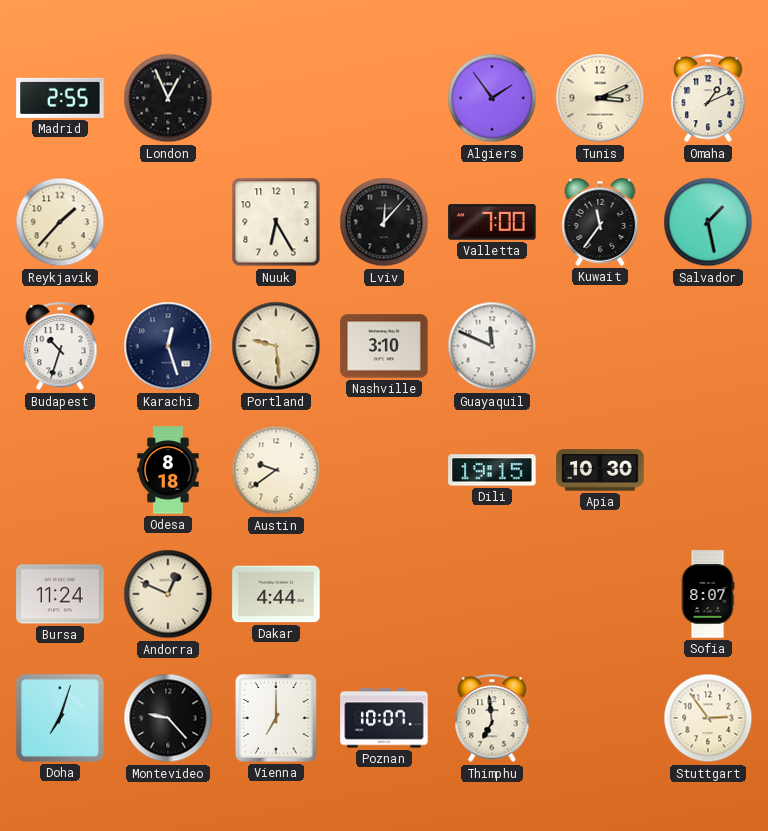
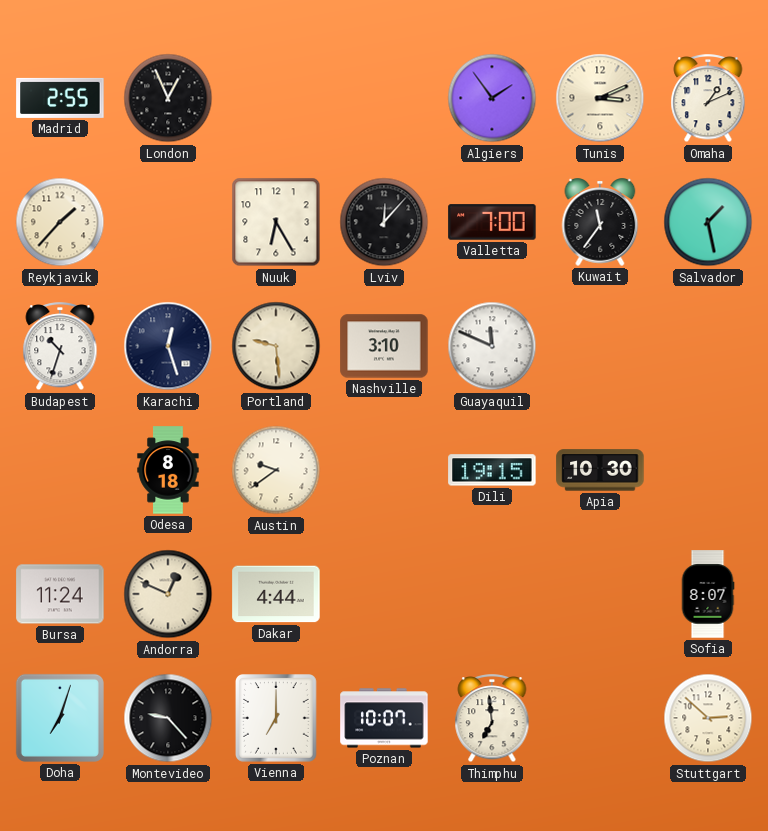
Stuttgart: 2:54 -> 2:52
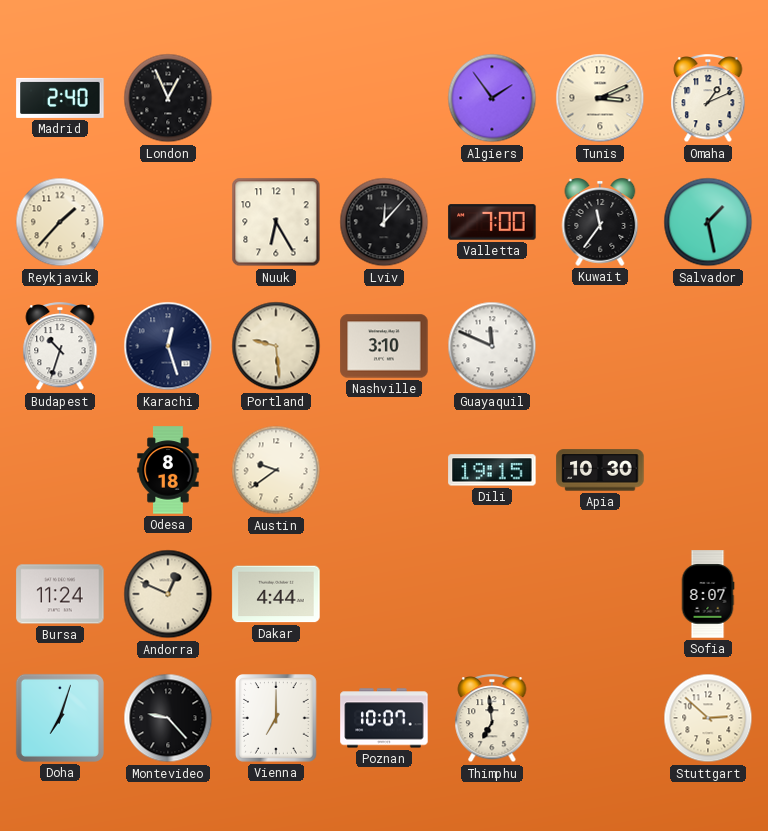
Madrid: 2:55 -> 2:40
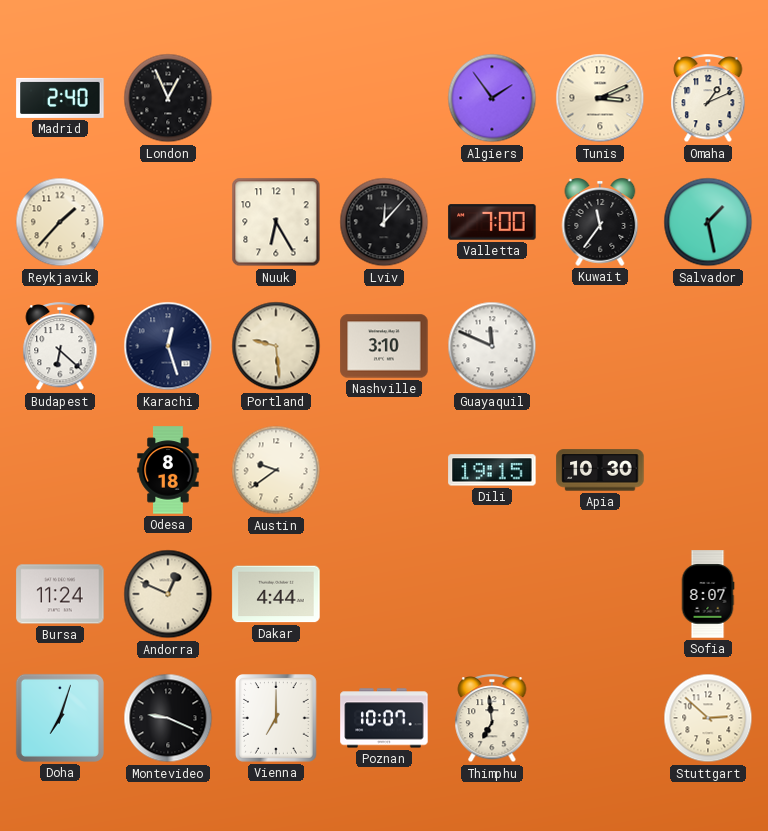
Budapest: 10:33 -> 6:22
Montevideo: 9:23 -> 9:19
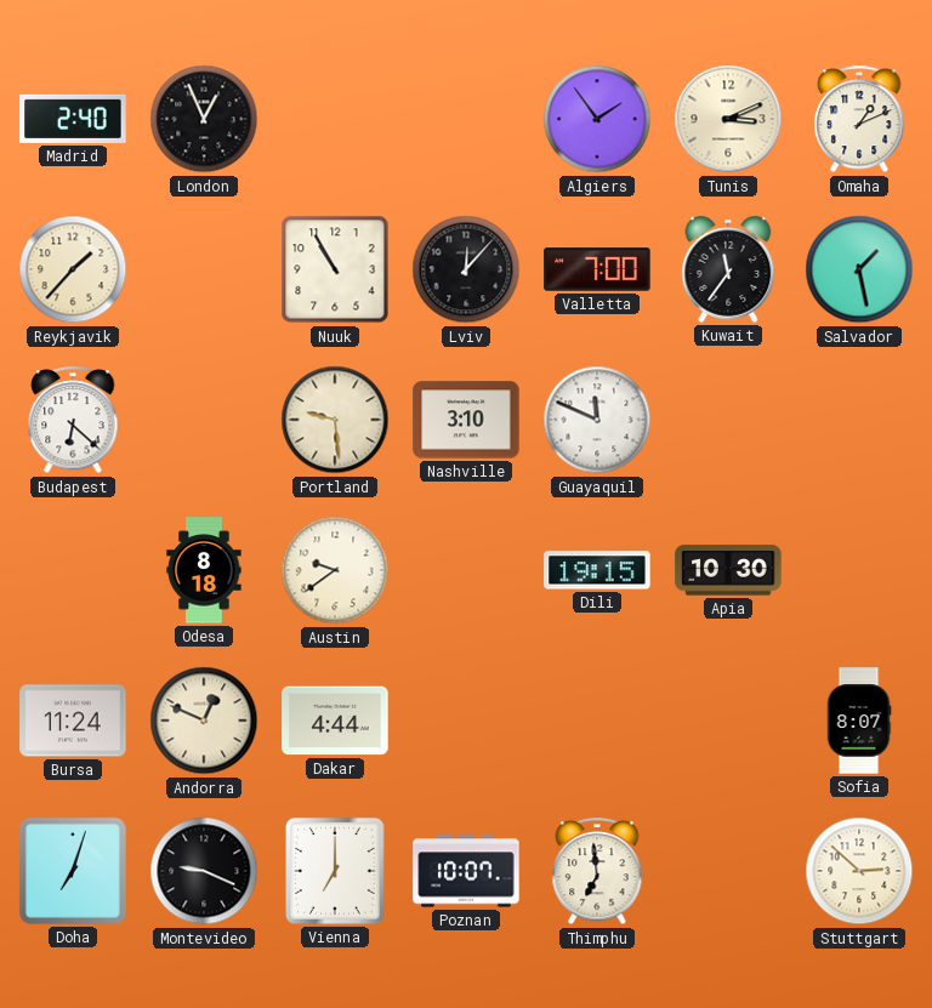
Nuuk: 6:25 -> 10:55
Karachi: 12:27 -> none
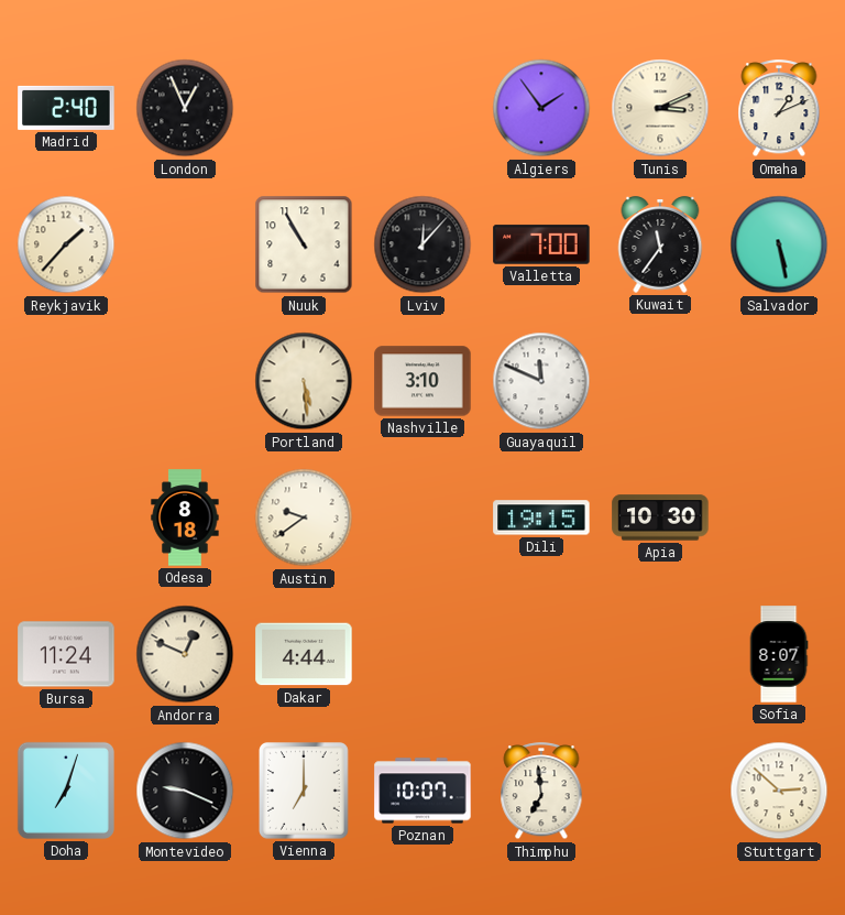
Salvador: 1:28 -> 5:28
Budapest: 6:22 -> none
Portland: 9:29 -> 5:29
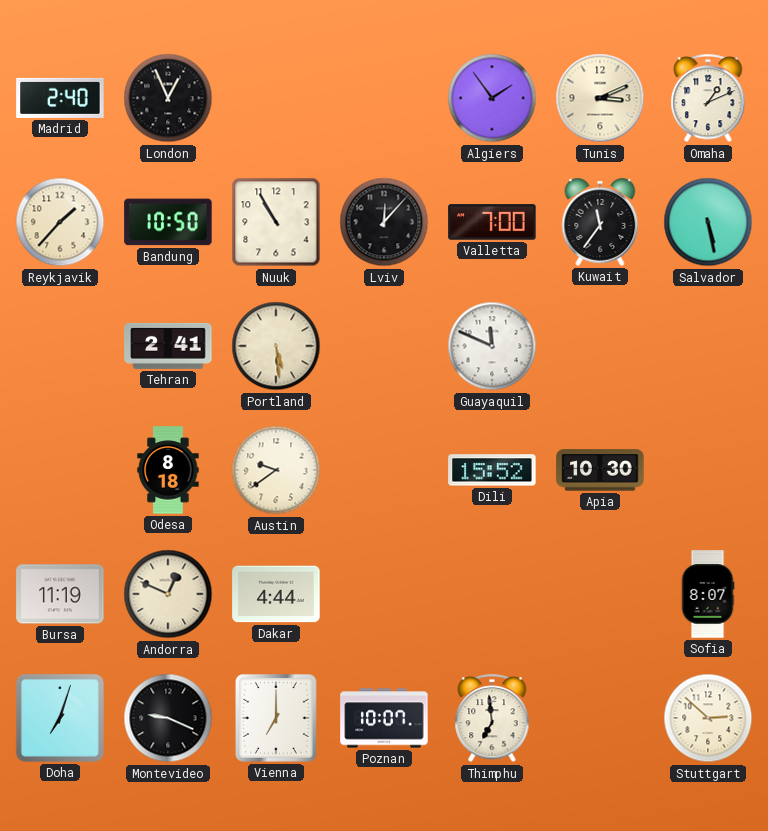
Bandung: none -> 10:50
Tehran: none -> 2:41
Nashville: 3:10 -> none
Dili: 19:15 -> 15:52
Bursa: 11:24 -> 11:19
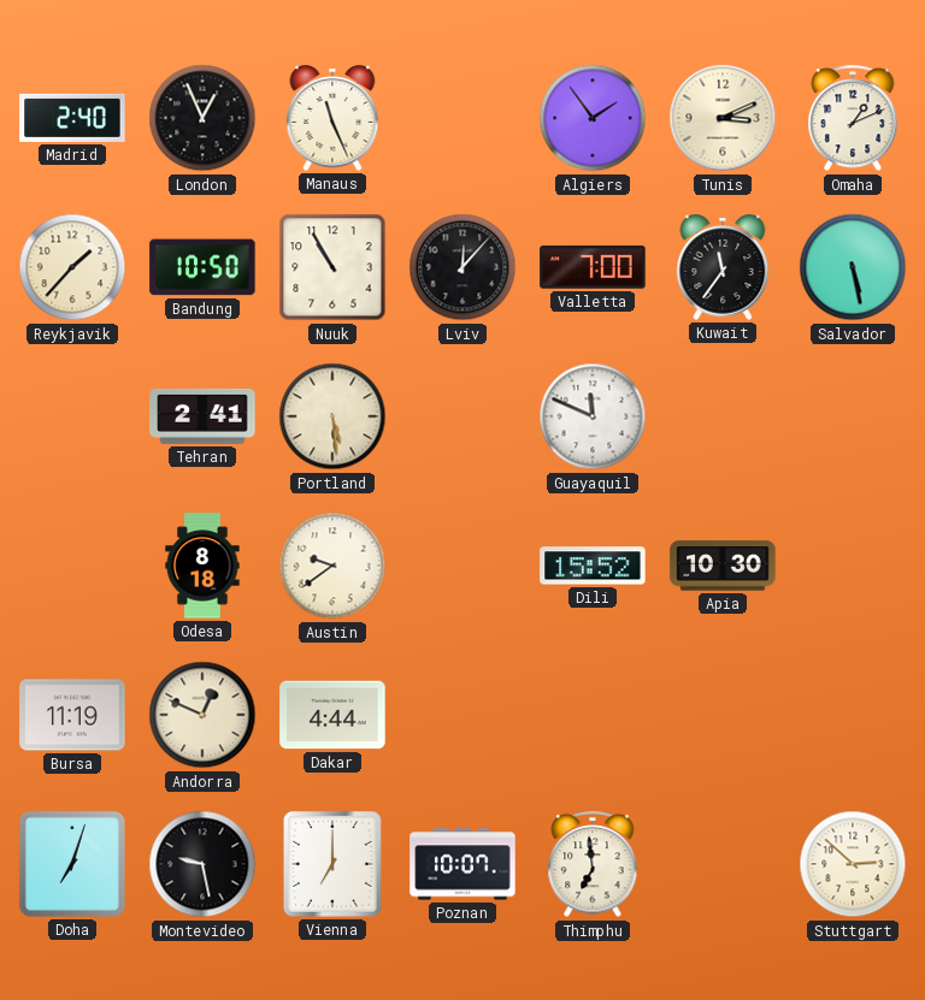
Manaus: none -> 11:26
Sofia: 8:07 -> none
Montevideo: 9:19 -> 9:28
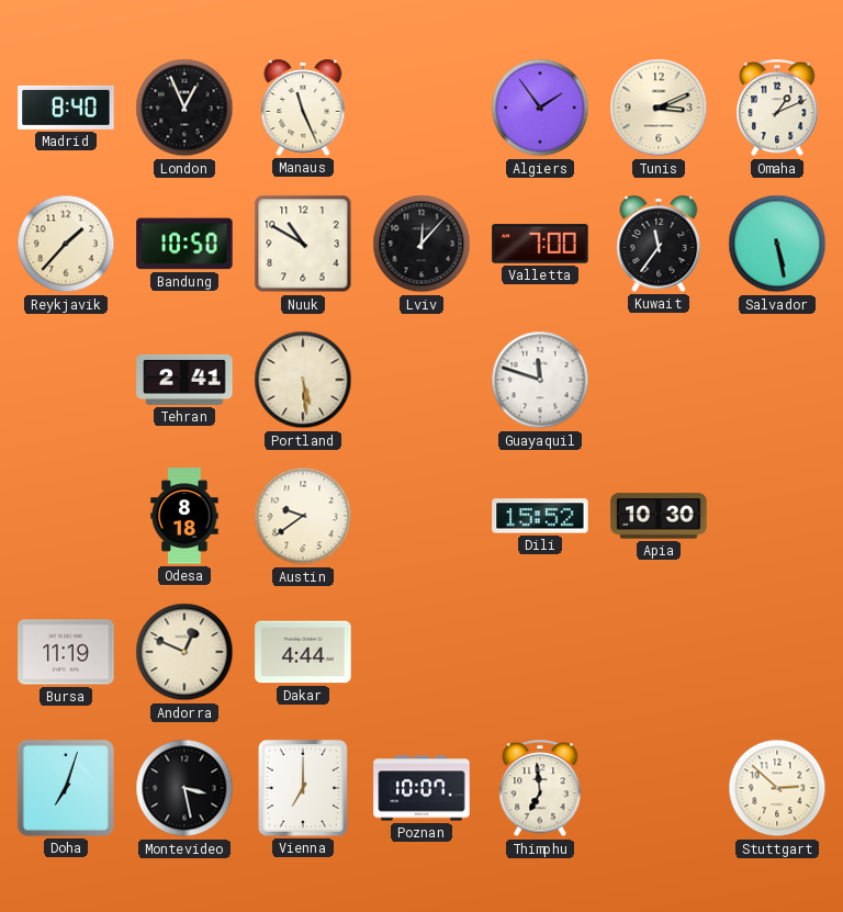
Madrid: 2:40 -> 8:40
Nuuk: 10:55 -> 10:50
Guayaquil: 11:49 -> 11:48
Montevideo: 9:28 -> 3:28
